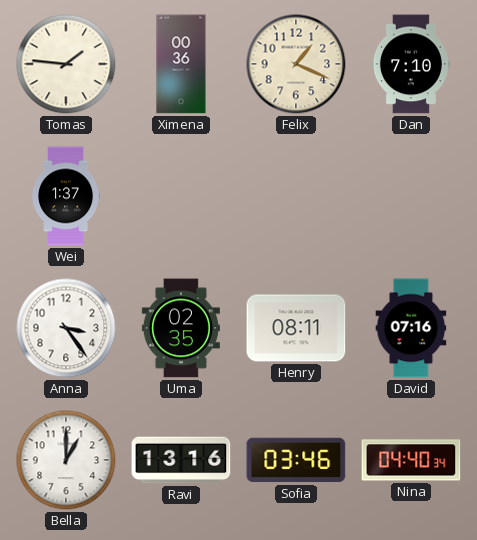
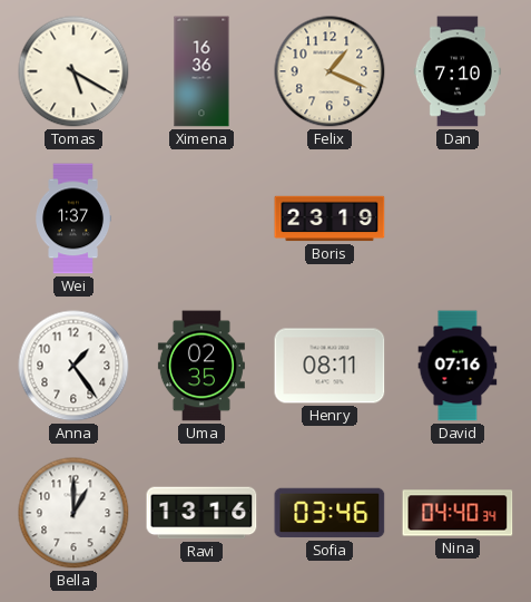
Tomas: 1:46 -> 5:20
Ximena: 00:36 -> 16:36
Boris: none -> 23:19
Anna: 3:24 -> 1:24
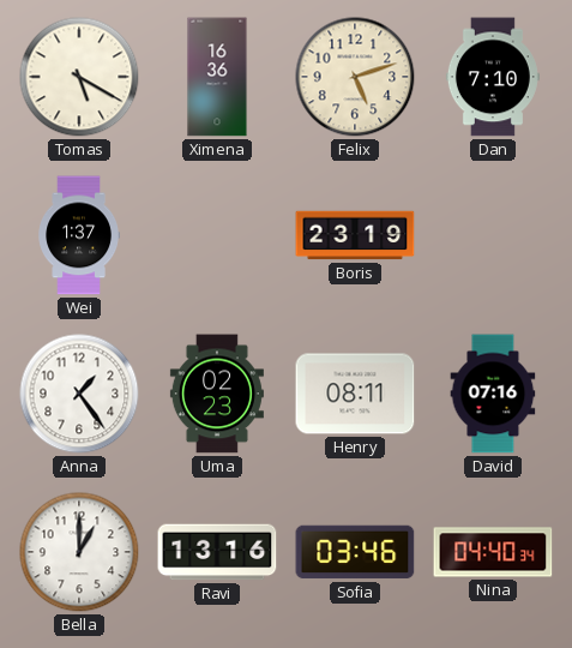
Felix: 1:19 -> 5:12
Uma: 02:35 -> 02:23
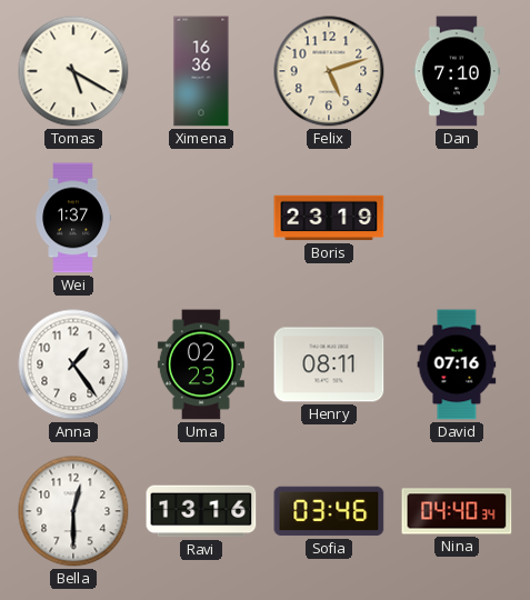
Bella: 1:00 -> 12:30
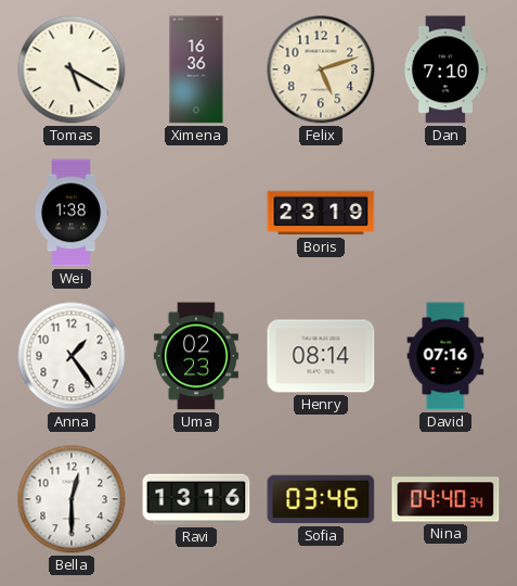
Wei: 1:37 -> 1:38
Henry: 08:11 -> 08:14
